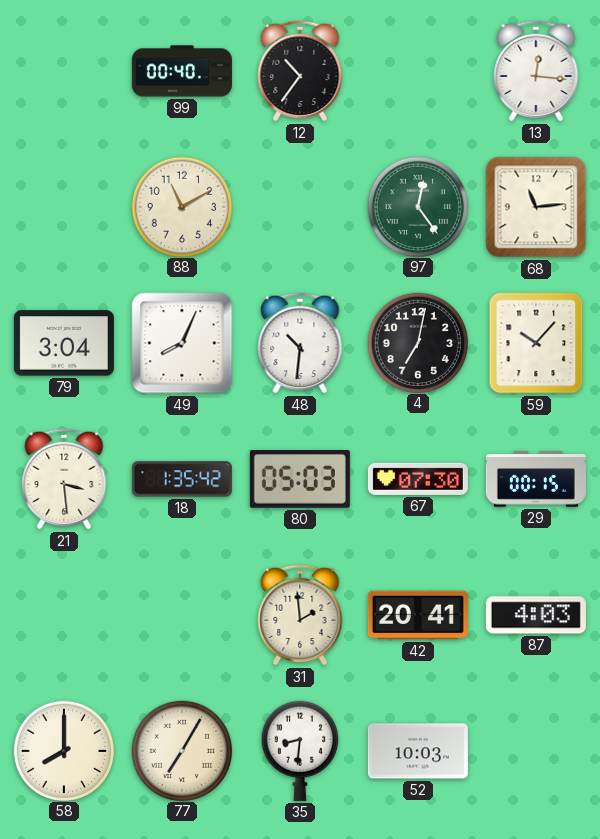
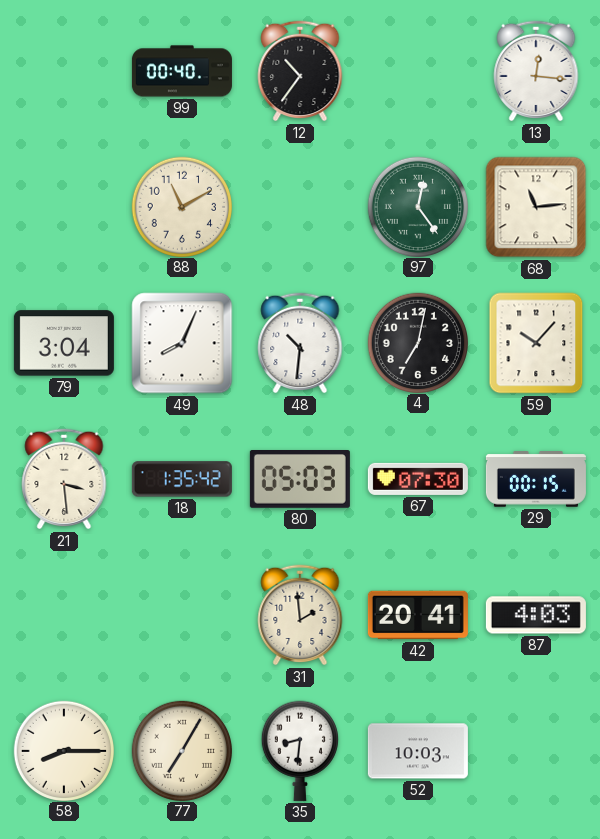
58: 8:00 -> 8:15
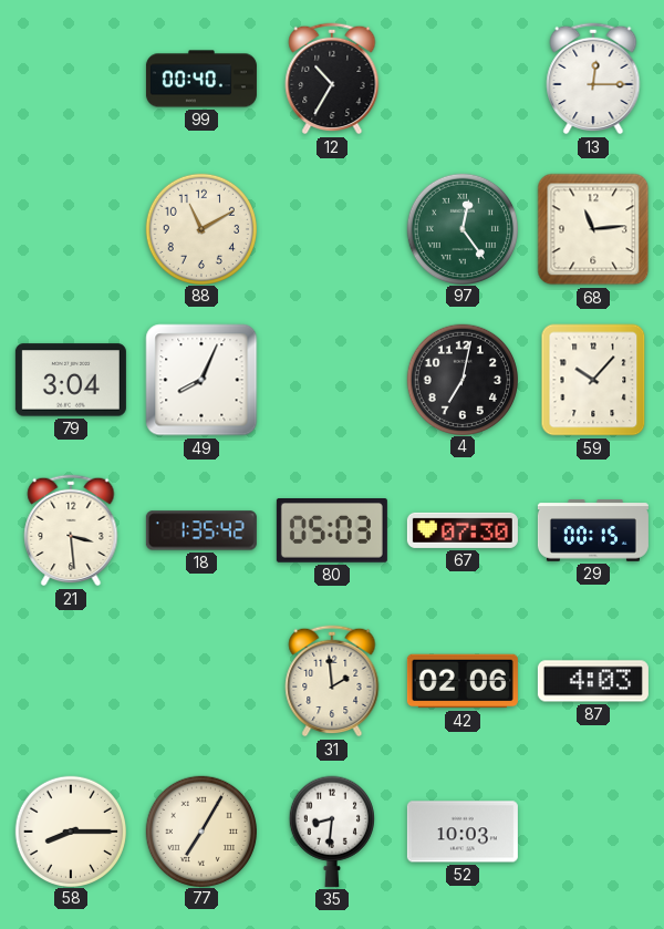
12: 10:36 -> 10:35
13: 12:16 -> 12:15
48: 10:31 -> none
42: 20:41 -> 02:06
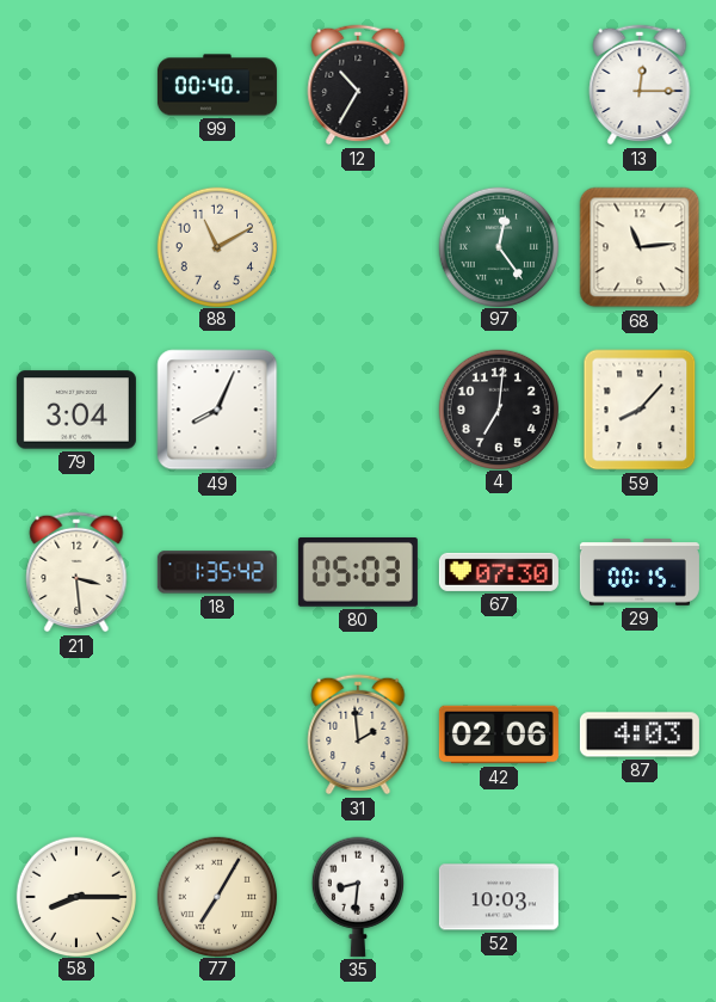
4: 7:02 -> 7:01
59: 10:07 -> 8:07
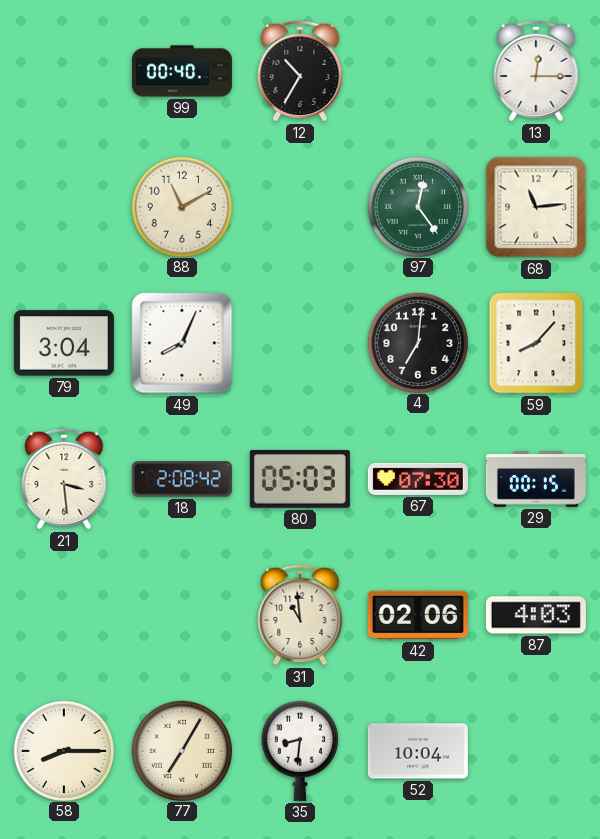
18: 1:35 -> 2:08
31: 1:59 -> 10:59
52: 10:03 -> 10:04
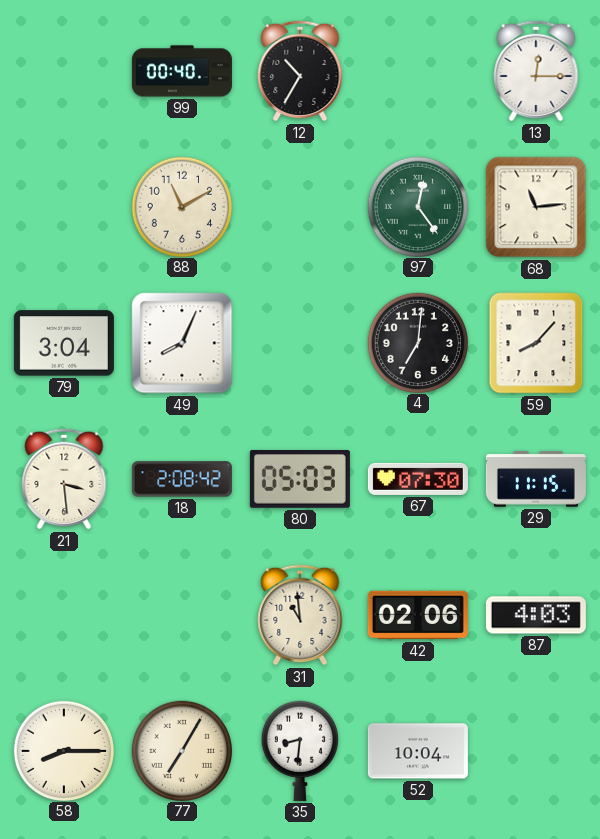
29: 00:15 -> 11:15
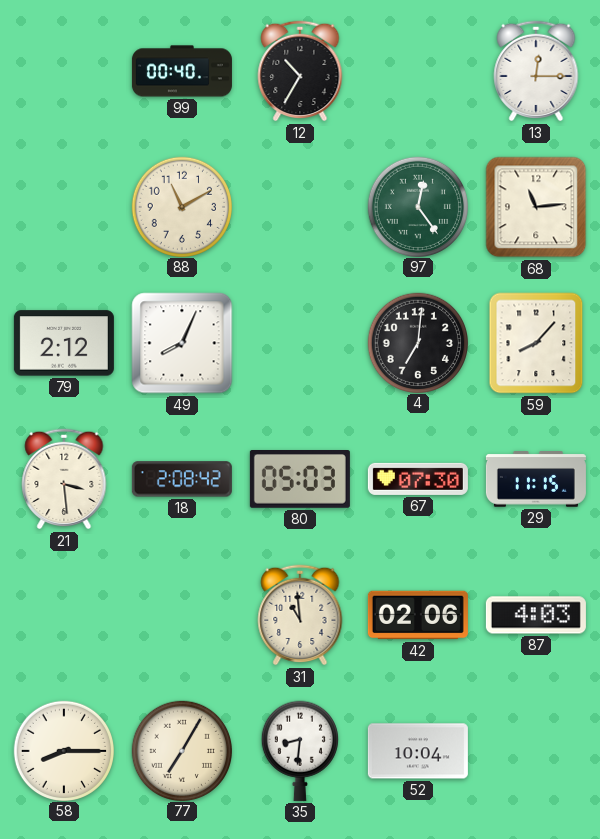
79: 3:04 -> 2:12
